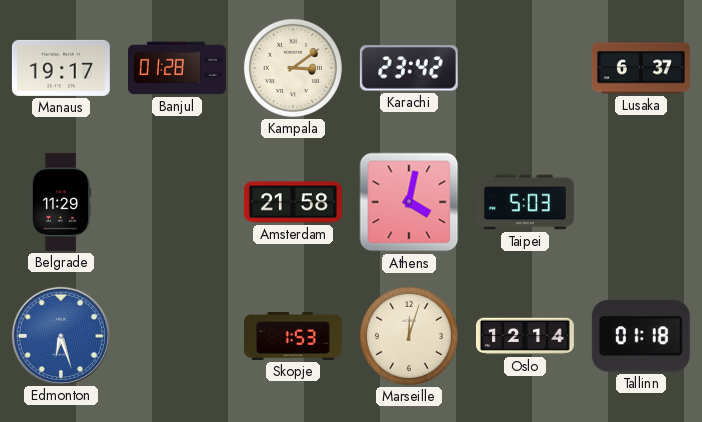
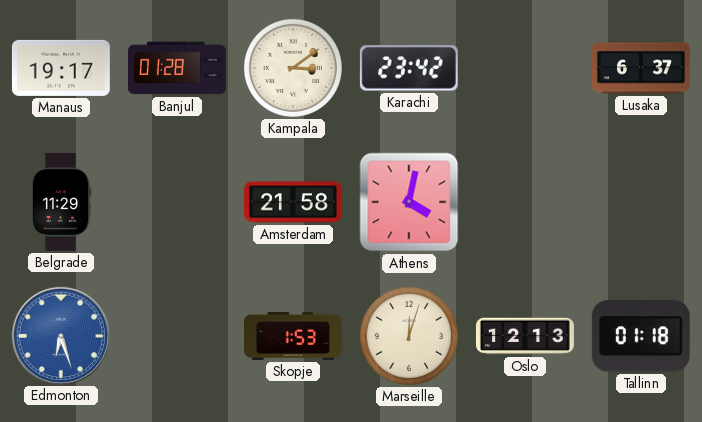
Taipei: 5:03 -> none
Oslo: 12:14 -> 12:13
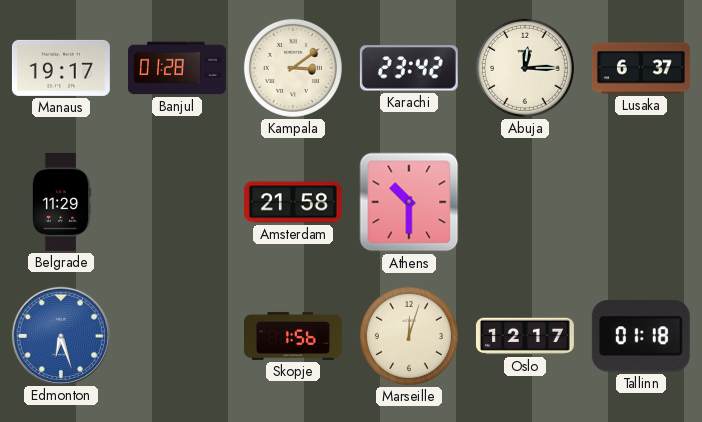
Abuja: none -> 12:15
Athens: 4:02 -> 10:30
Skopje: 1:53 -> 1:56
Oslo: 12:13 -> 12:17
